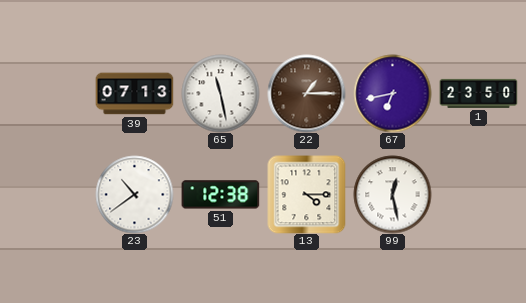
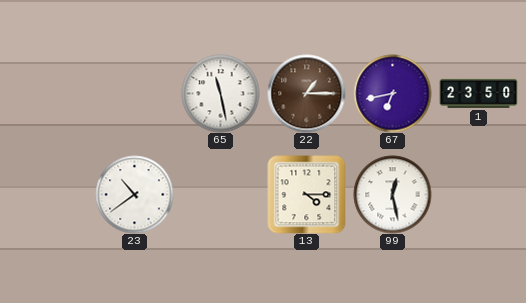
39: 07:13 -> none
51: 12:38 -> none
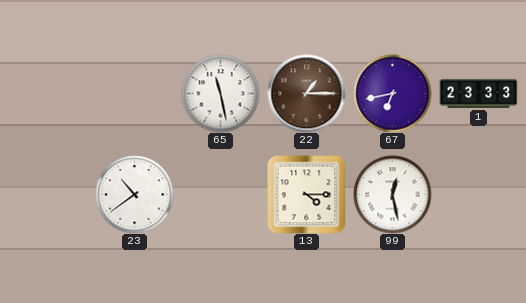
1: 23:50 -> 23:33
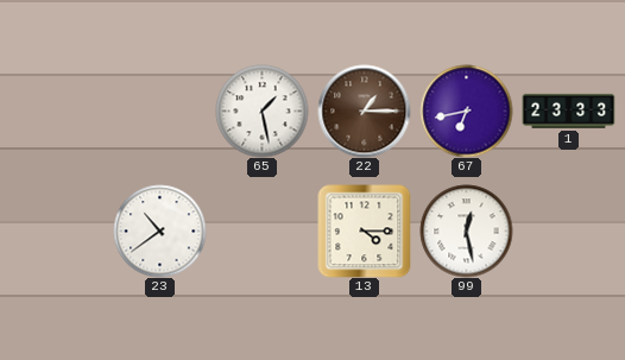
65: 11:28 -> 1:28
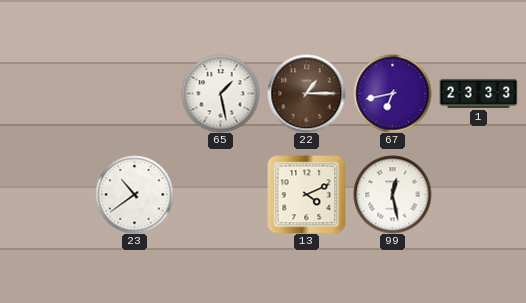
13: 4:15 -> 4:11
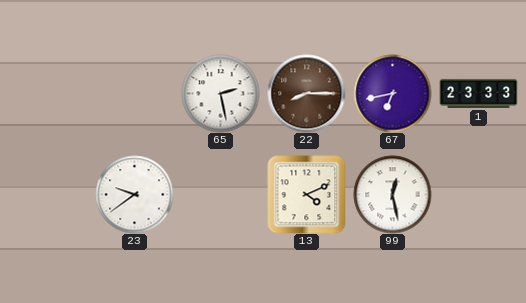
65: 1:28 -> 2:28
22: 1:15 -> 8:15
23: 10:39 -> 9:39
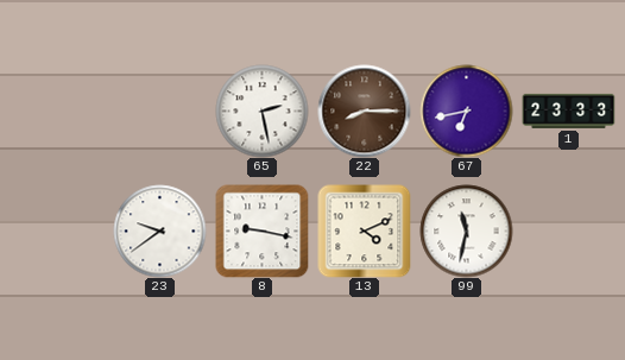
8: none -> 9:17
99: 12:28 -> 11:32
